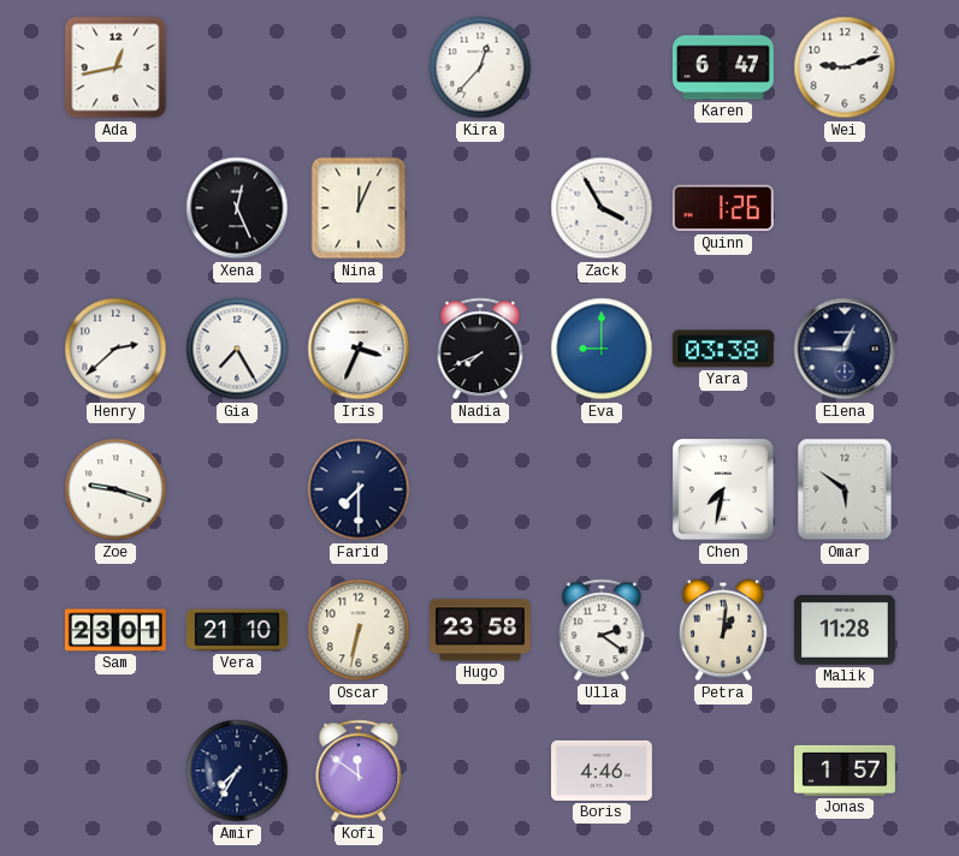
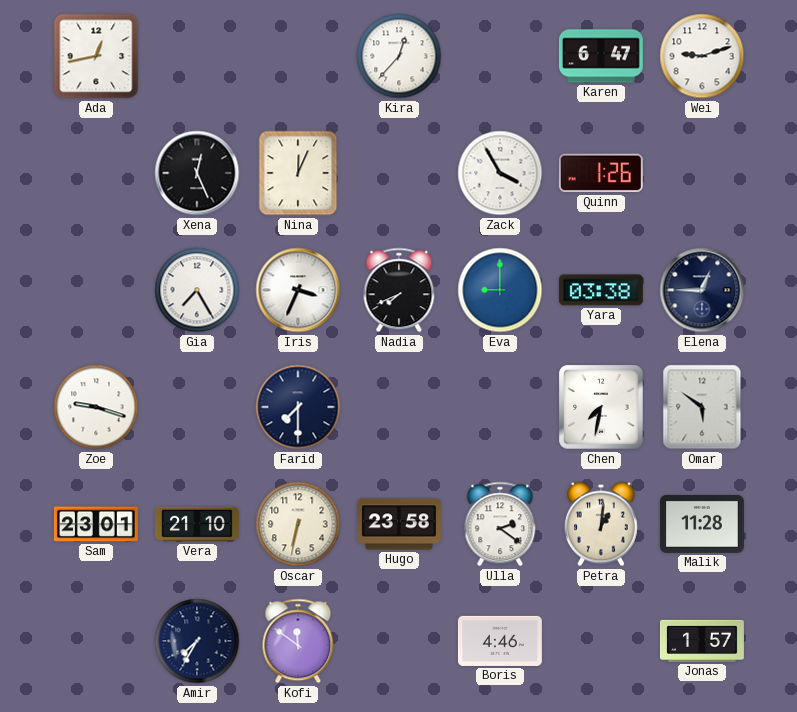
Henry: 2:38 -> none
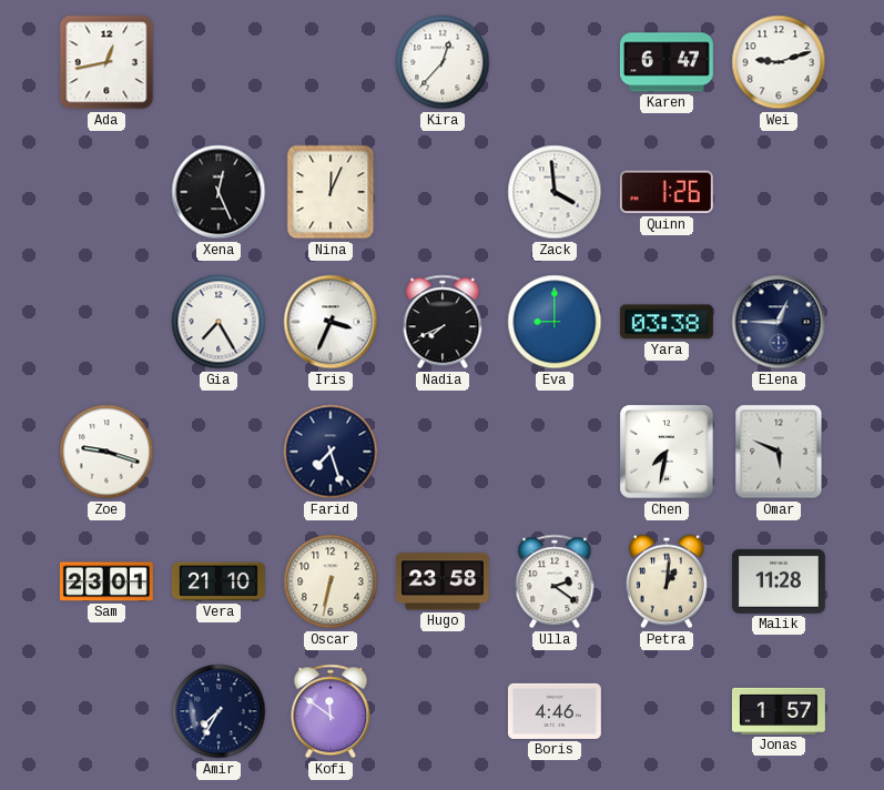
Zack: 3:55 -> 3:59
Farid: 7:30 -> 7:27
Omar: 5:51 -> 5:49
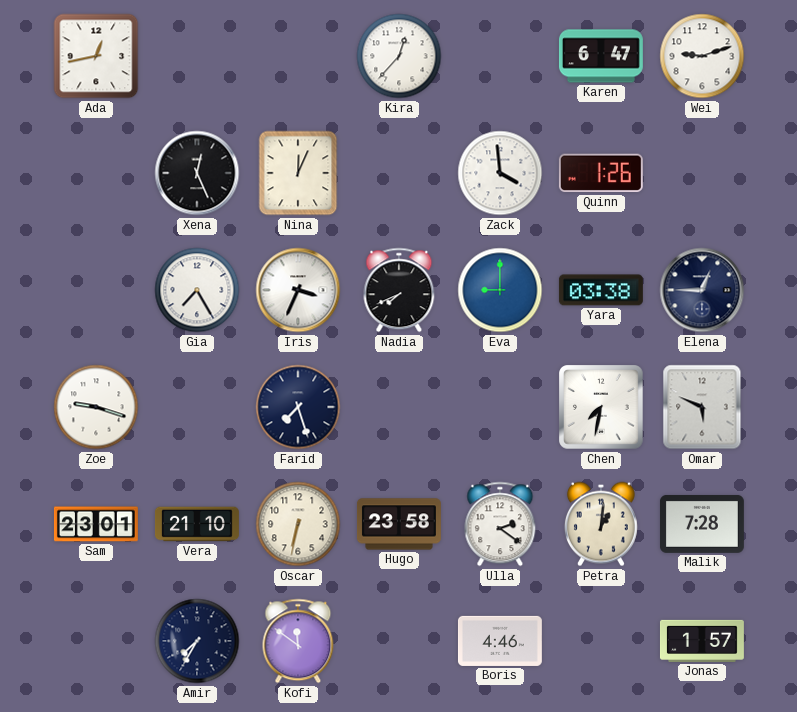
Malik: 11:28 -> 7:28
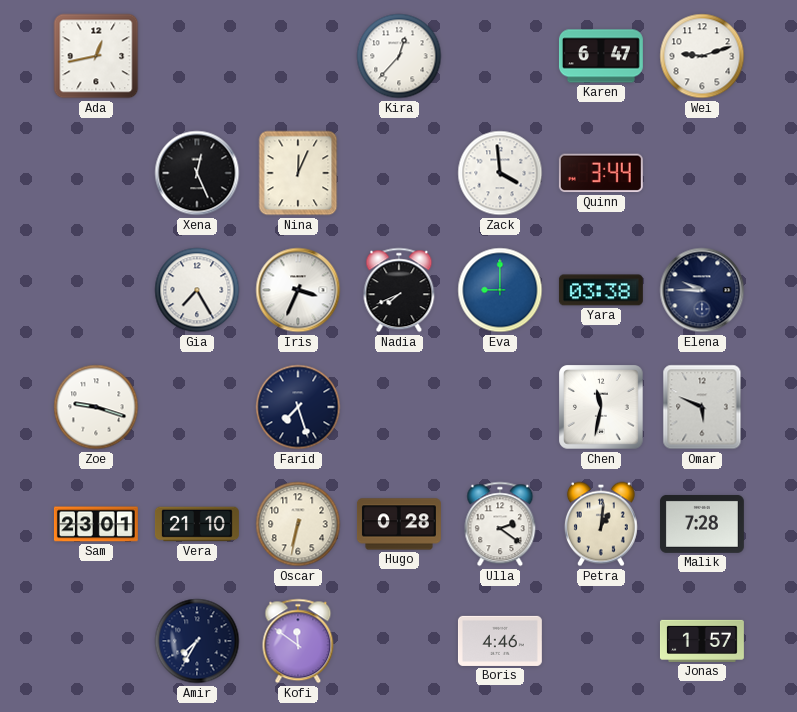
Quinn: 1:26 -> 3:44
Elena: 12:45 -> 9:45
Chen: 7:32 -> 11:32
Hugo: 23:58 -> 0:28
